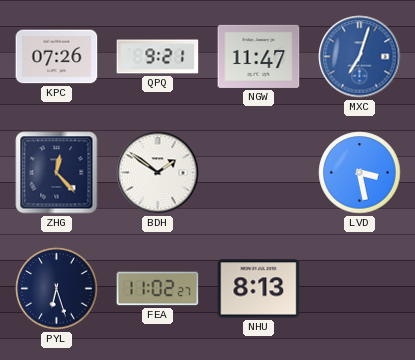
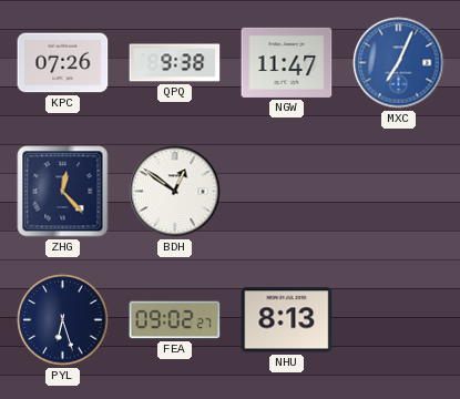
QPQ: 9:21 -> 9:38
MXC: 7:03 -> 7:04
BDH: 1:51 -> 12:51
LVD: 3:28 -> none
FEA: 11:02 -> 09:02
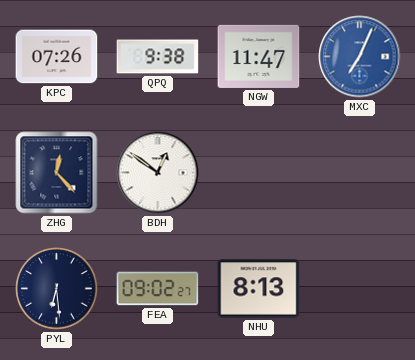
PYL: 6:27 -> 6:29
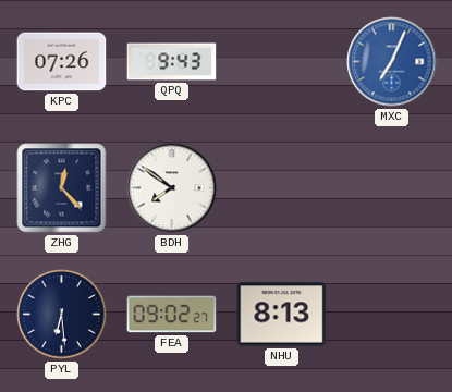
QPQ: 9:38 -> 9:43
NGW: 11:47 -> none
BDH: 12:51 -> 7:51
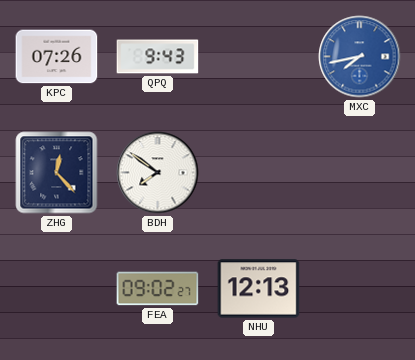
MXC: 7:04 -> 7:43
PYL: 6:29 -> none
NHU: 8:13 -> 12:13
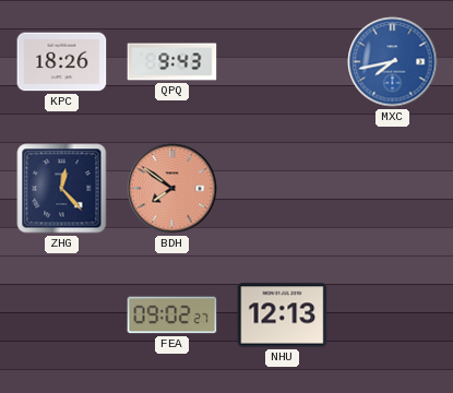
KPC: 07:26 -> 18:26
BDH dial: white -> salmon
